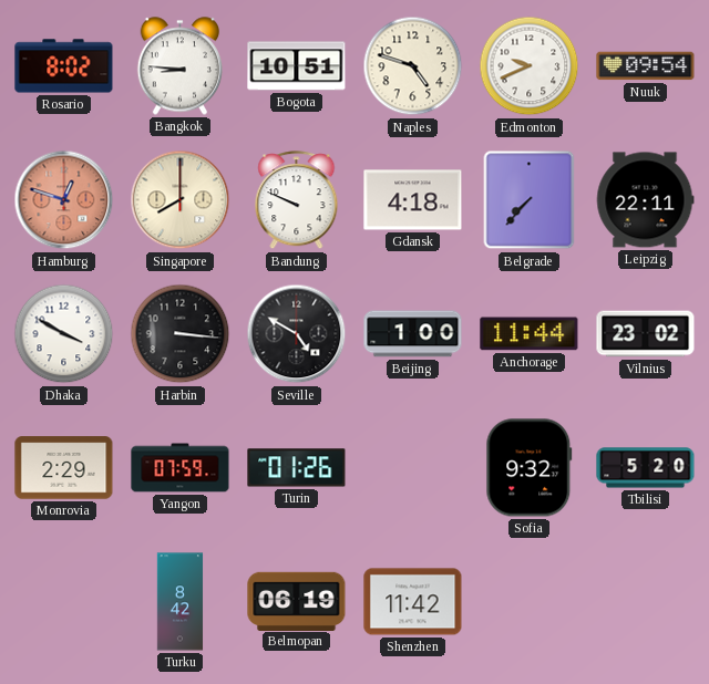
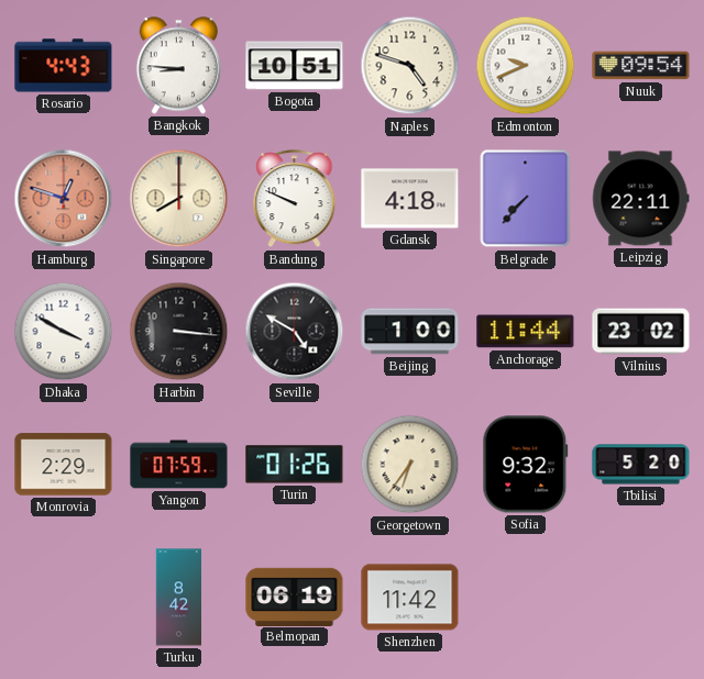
Rosario: 8:02 -> 4:43
Georgetown: none -> 6:36
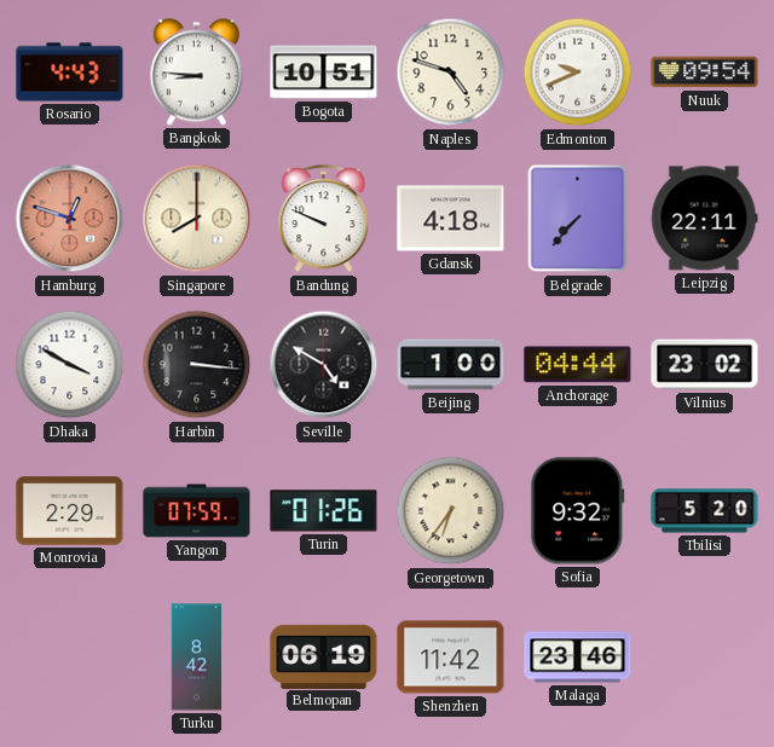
Anchorage: 11:44 -> 04:44
Malaga: none -> 23:46
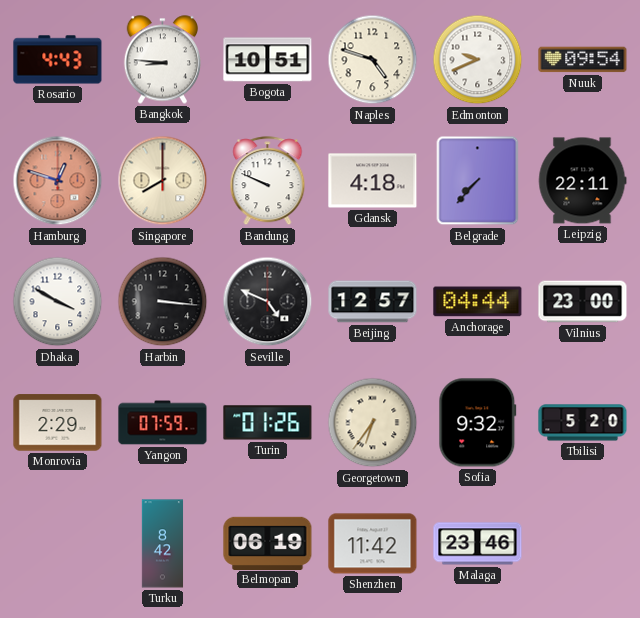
Seville: 4:50 -> 4:49
Beijing: 1:00 -> 12:57
Vilnius: 23:02 -> 23:00
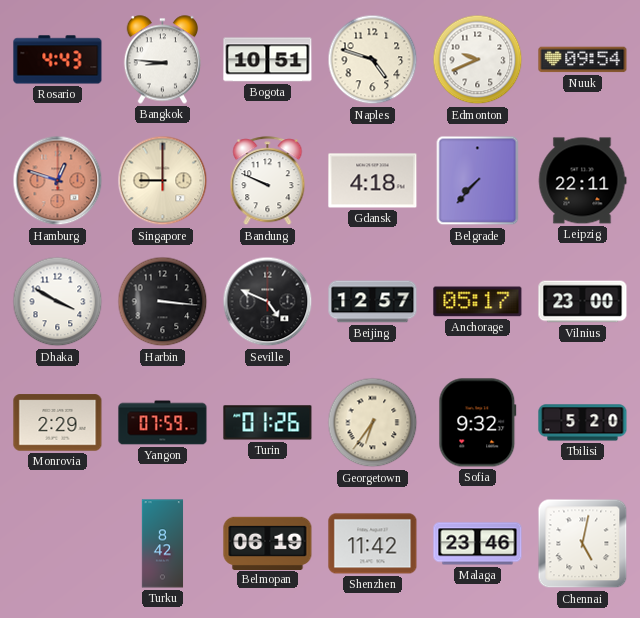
Singapore: 8:00 -> 9:00
Anchorage: 04:44 -> 05:17
Chennai: none -> 5:02
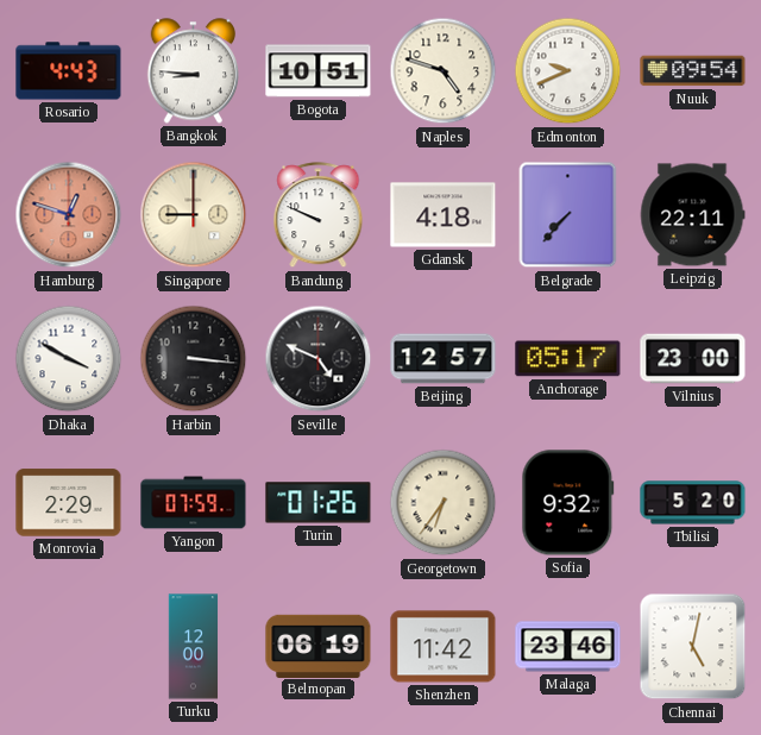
Turku: 8:42 -> 12:00
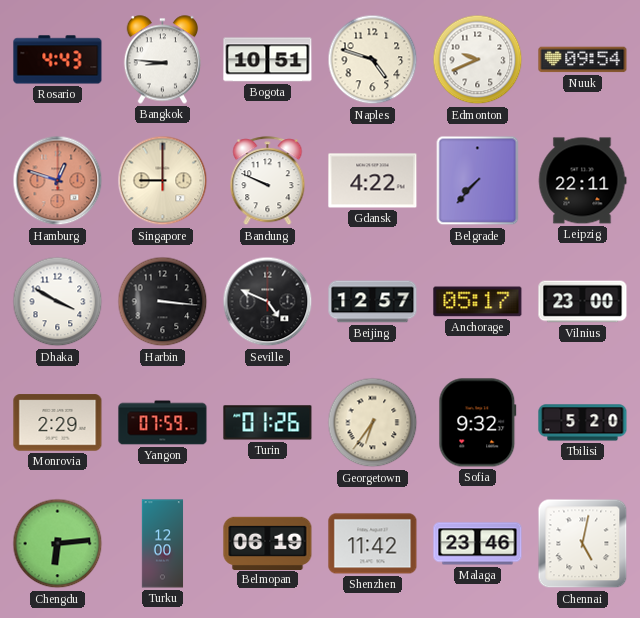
Gdansk: 4:18 -> 4:22
Chengdu: none -> 6:14
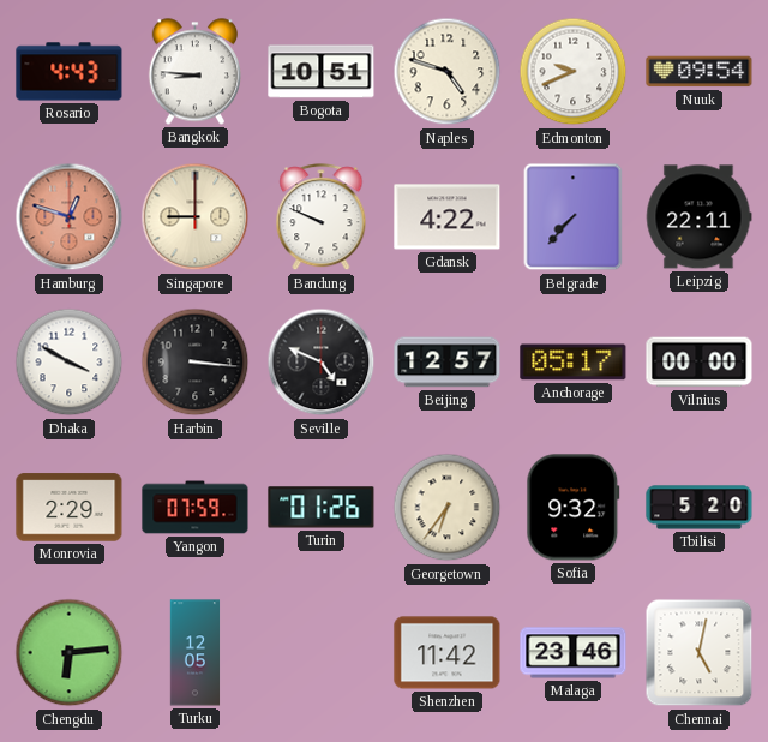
Vilnius: 23:00 -> 00:00
Turku: 12:00 -> 12:05
Belmopan: 06:19 -> none
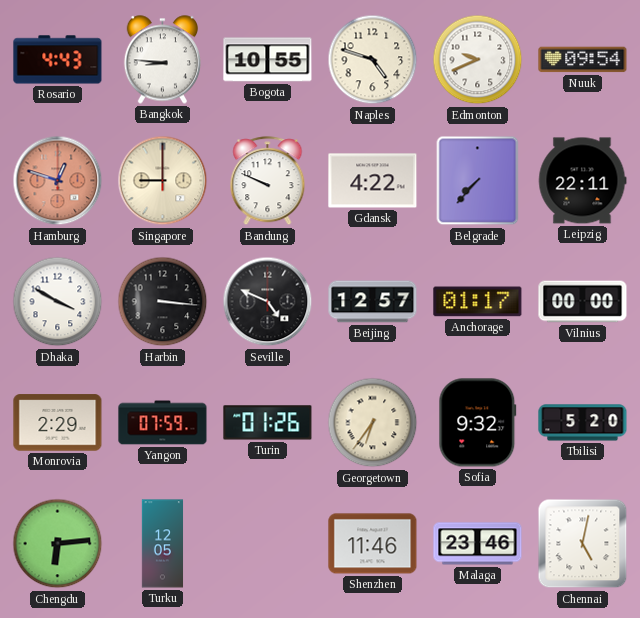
Bogota: 10:51 -> 10:55
Anchorage: 05:17 -> 01:17
Shenzhen: 11:42 -> 11:46
